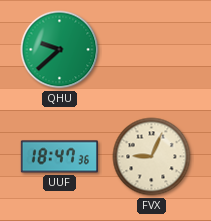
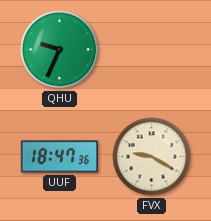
QHU: 9:38 -> 9:34
FVX: 9:04 -> 9:20
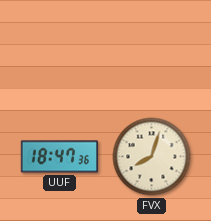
QHU: 9:34 -> none
FVX: 9:20 -> 8:03
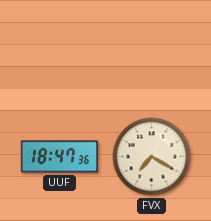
FVX: 8:03 -> 7:20
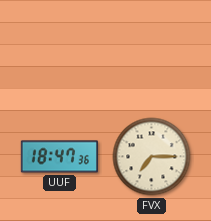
FVX: 7:20 -> 7:15
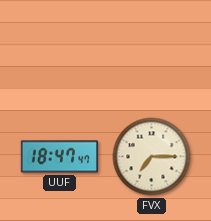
UUF: 18:47:36 -> 18:47:47
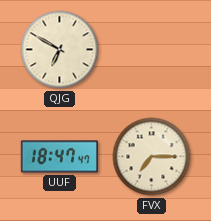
QJG: none -> 6:50
